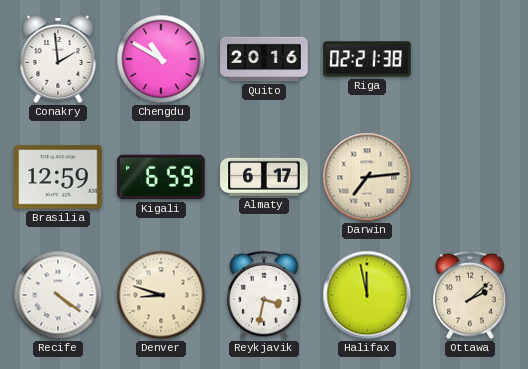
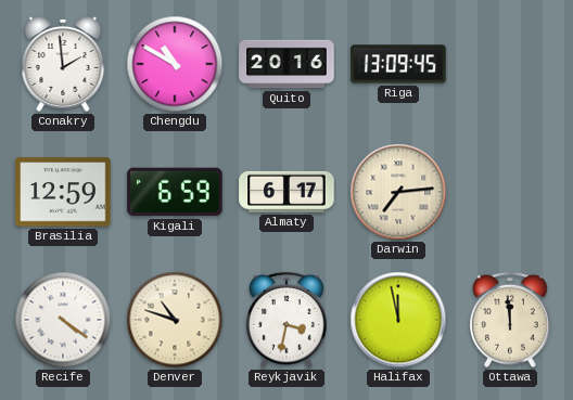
Riga: 02:21 -> 13:09
Denver: 8:48 -> 10:48
Ottawa: 2:08 -> 11:59
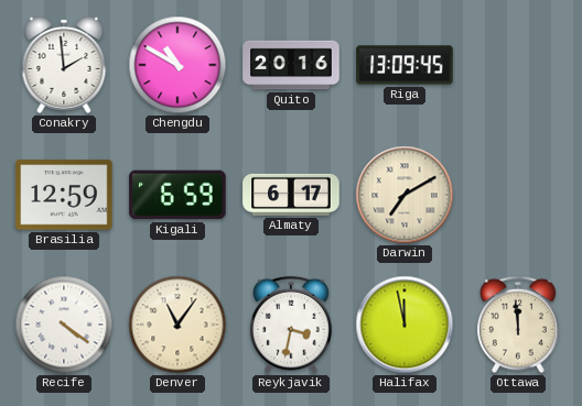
Darwin: 7:14 -> 7:10
Denver: 10:48 -> 11:06
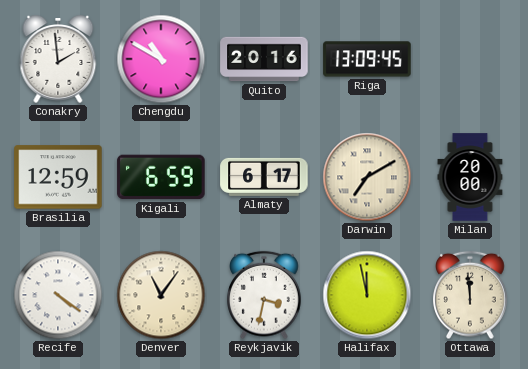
Milan: none -> 20:00
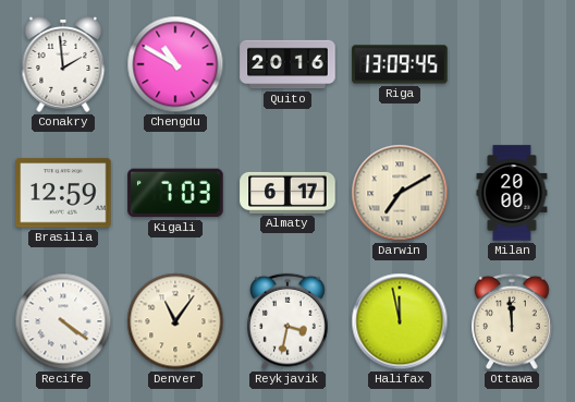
Kigali: 6:59 -> 7:03
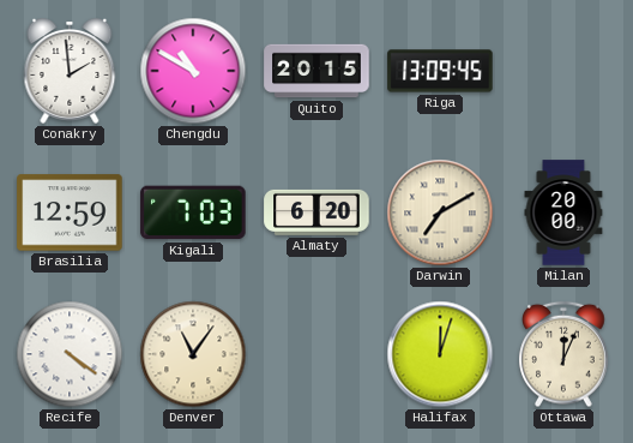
Quito: 20:16 -> 20:15
Almaty: 6:17 -> 6:20
Reykjavik: 3:32 -> none
Halifax: 11:58 -> 12:03
Ottawa: 11:59 -> 12:04
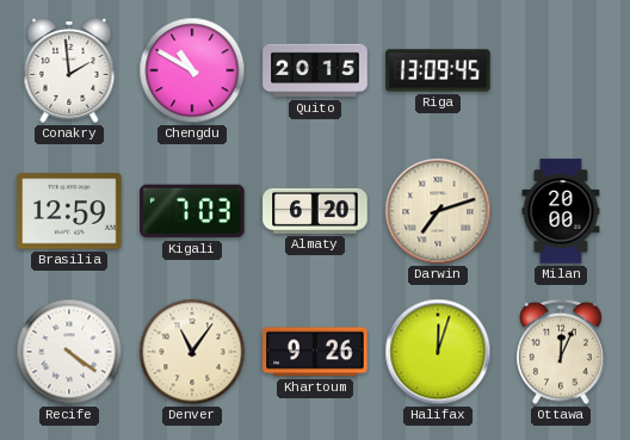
Darwin: 7:10 -> 7:12
Khartoum: none -> 9:26
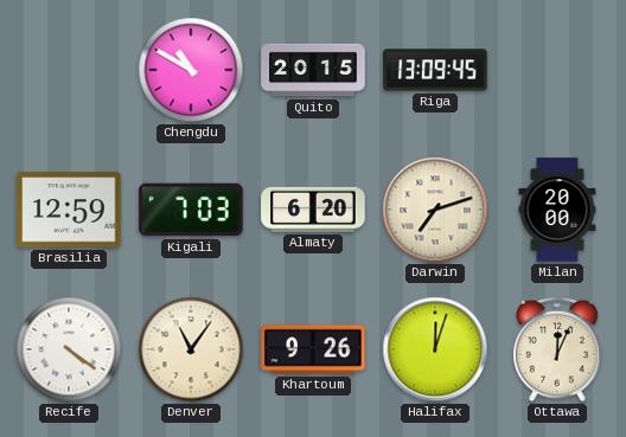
Conakry: 1:59 -> none
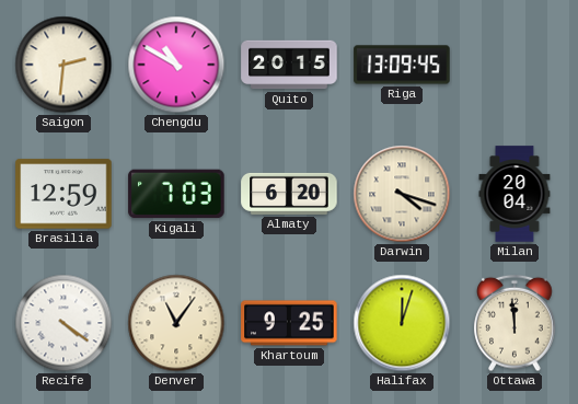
Saigon: none -> 2:31
Darwin: 7:12 -> 4:18
Milan: 20:00 -> 20:04
Khartoum: 9:26 -> 9:25
Ottawa: 12:04 -> 11:59
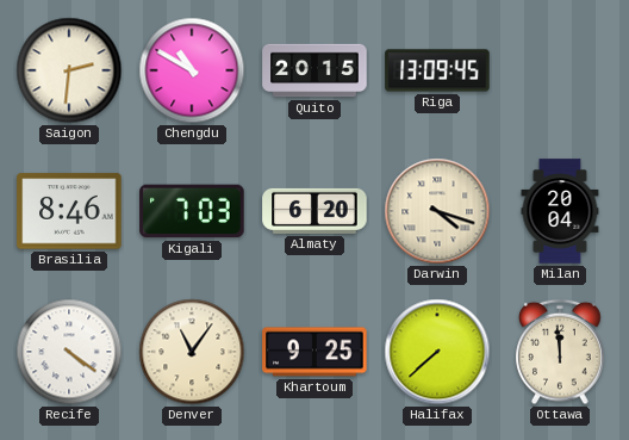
Brasilia: 12:59 -> 8:46
Halifax: 12:03 -> 7:38
